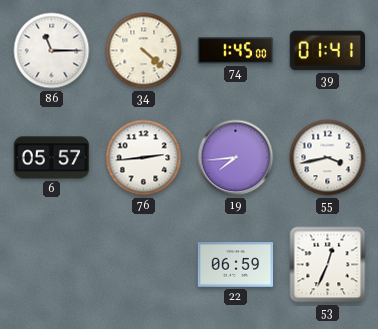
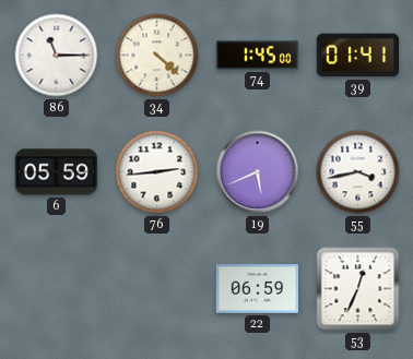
6: 05:57 -> 05:59
19: 7:44 -> 5:41
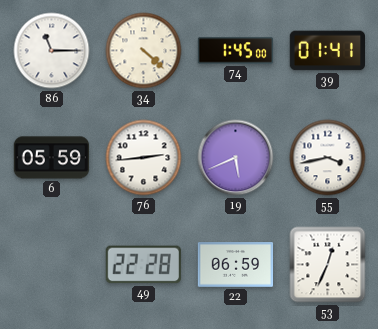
49: none -> 22:28
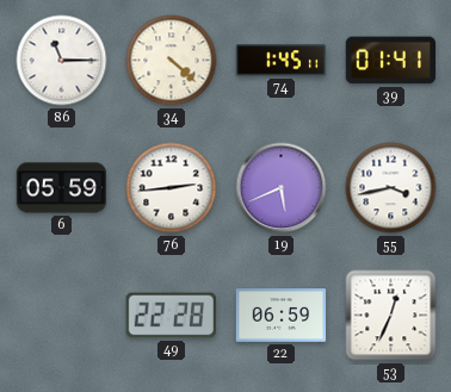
74: 1:45:00 -> 1:45:11
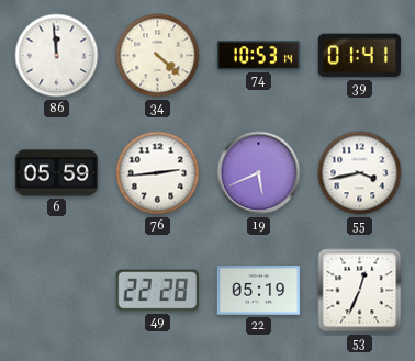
86: 11:15 -> 11:59
74: 1:45 -> 10:53
22: 06:59 -> 05:19
